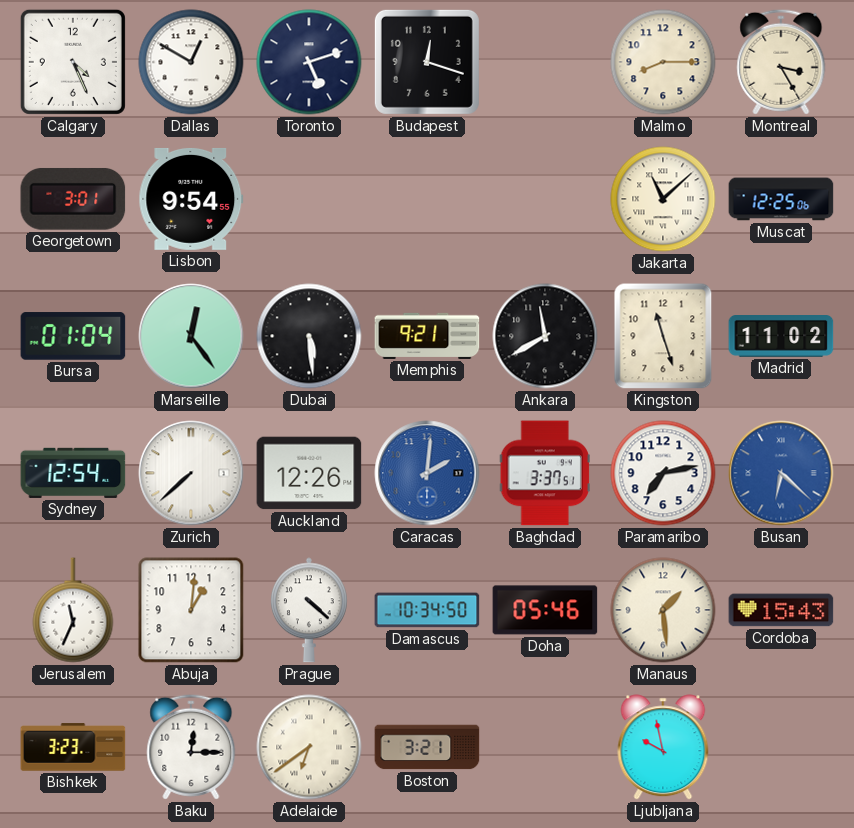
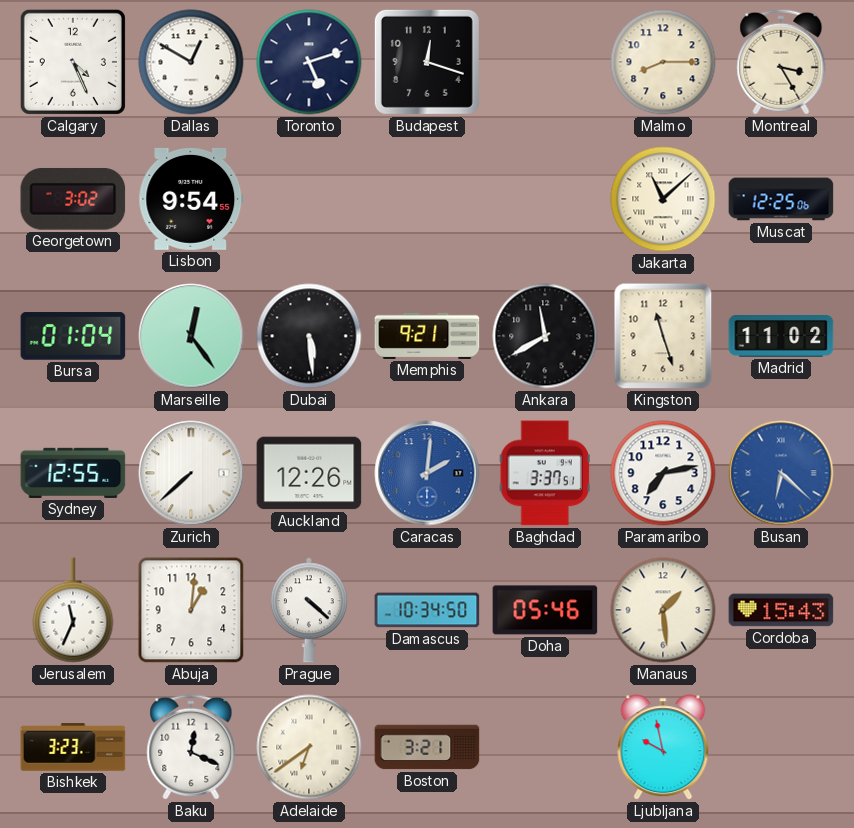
Georgetown: 3:01 -> 3:02
Sydney: 12:54 -> 12:55
Baku: 12:15 -> 12:19
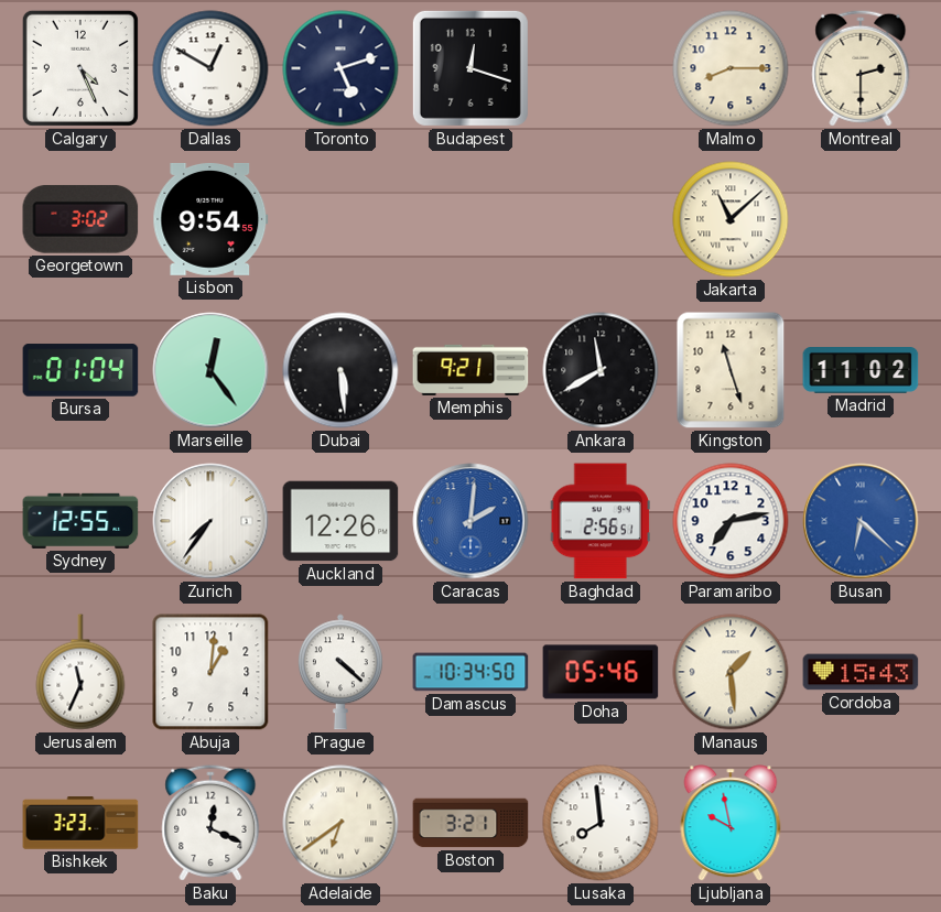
Montreal: 3:25 -> 2:30
Muscat: 12:25 -> none
Zurich: 7:38 -> 7:36
Baghdad: 3:37 -> 2:56
Lusaka: none -> 7:59
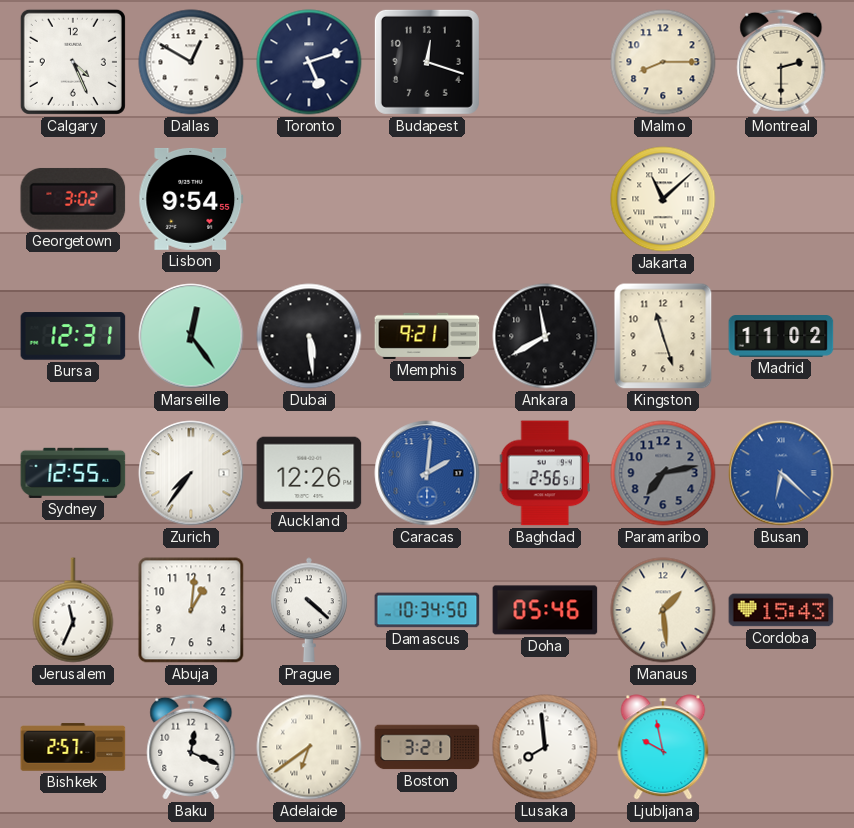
Bursa: 01:04 -> 12:31
Paramaribo dial: white -> grey
Bishkek: 3:23 -> 2:57
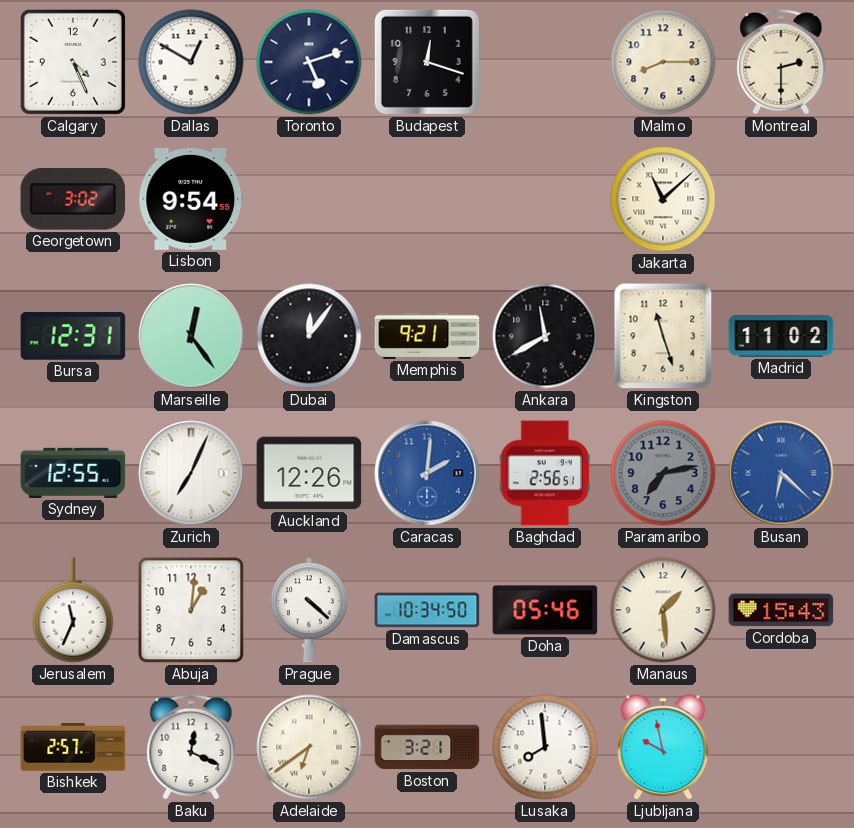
Dubai: 5:29 -> 12:06
Zurich: 7:36 -> 7:04
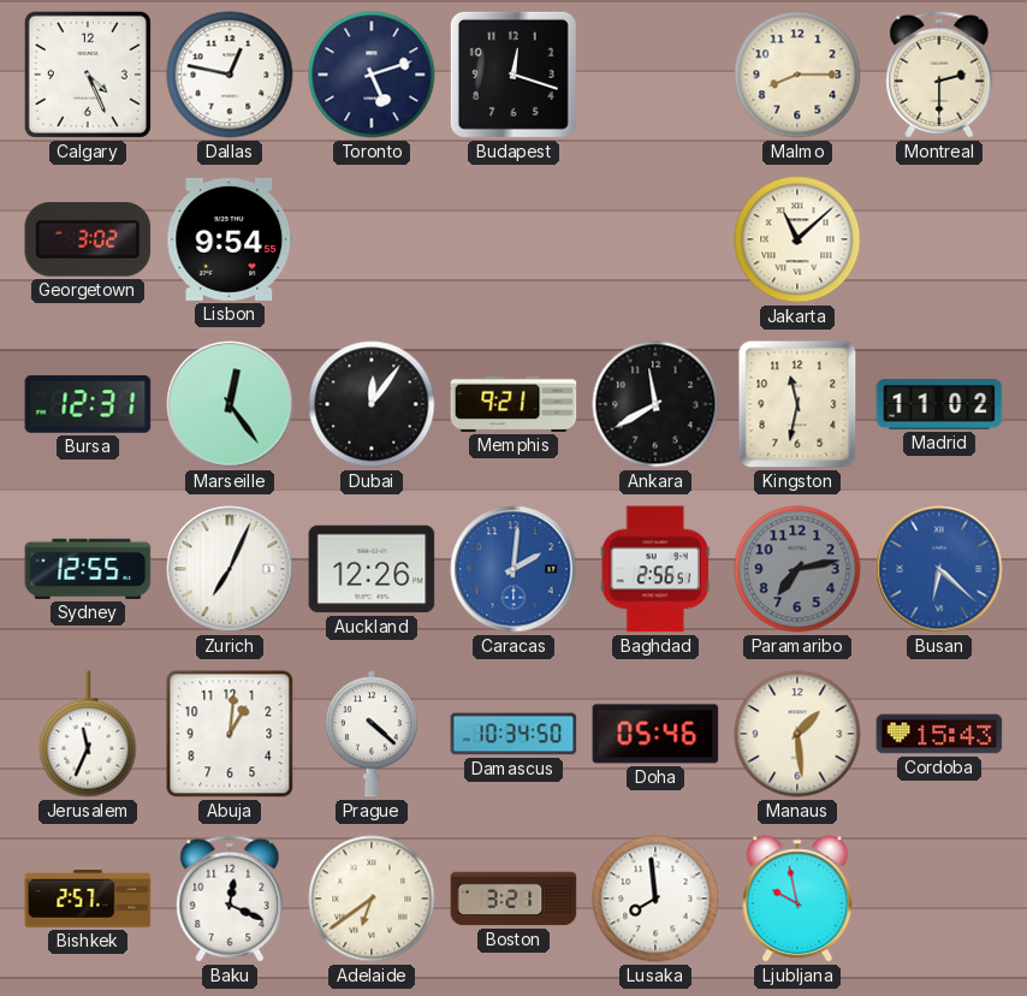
Dallas: 12:50 -> 12:47
Kingston: 11:27 -> 11:32
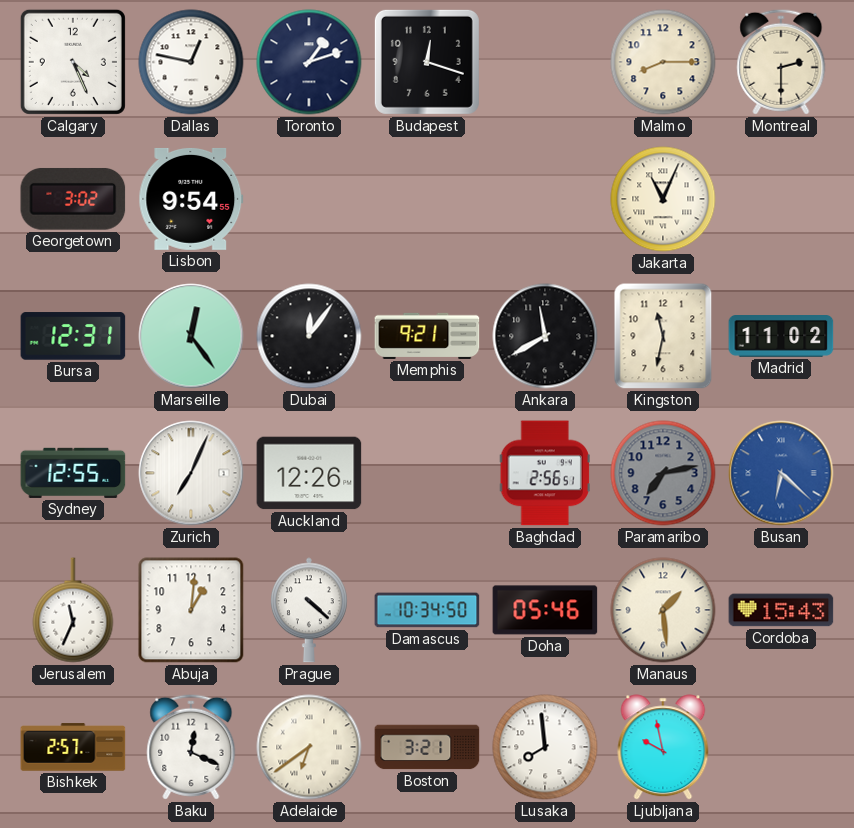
Toronto: 5:12 -> 1:12
Jakarta: 11:08 -> 11:04
Caracas: 2:01 -> none
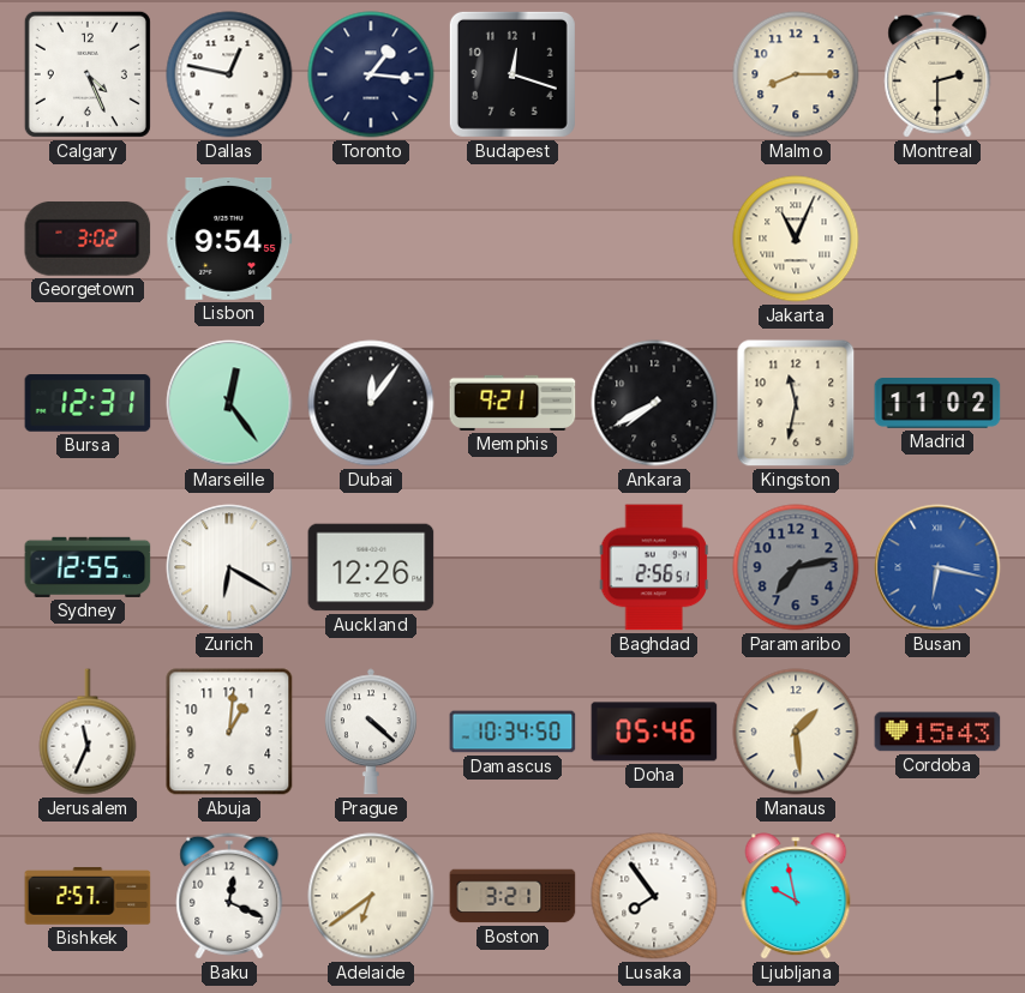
Toronto: 1:12 -> 1:16
Ankara: 11:40 -> 7:40
Zurich: 7:04 -> 6:20
Busan: 6:22 -> 6:17
Lusaka: 7:59 -> 7:54
